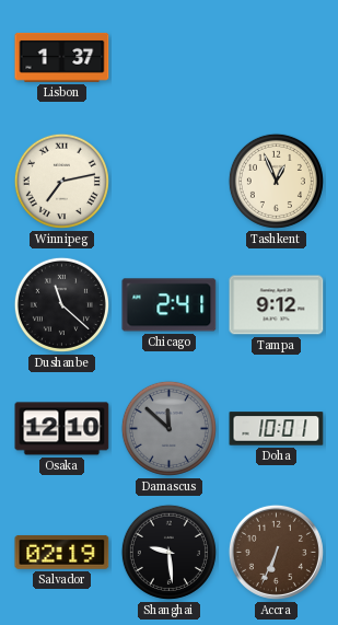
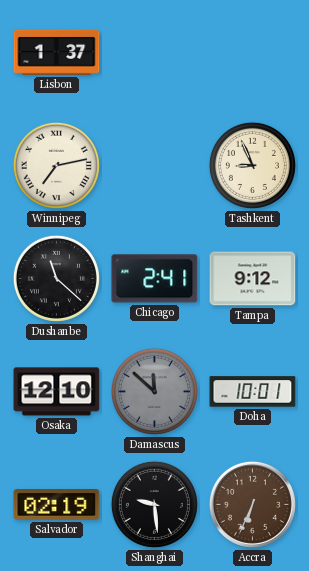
Tashkent: 12:56 -> 8:56
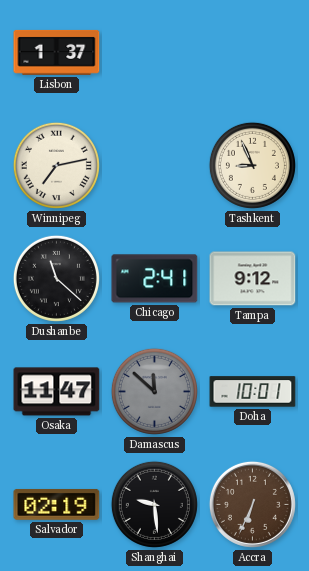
Osaka: 12:10 -> 11:47
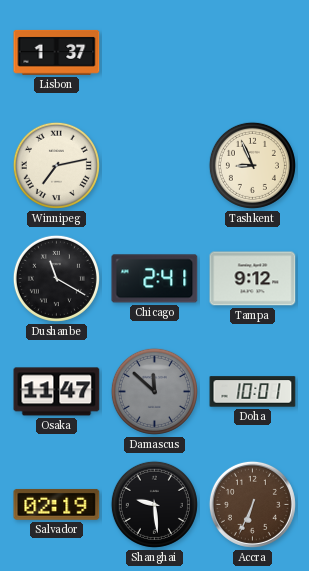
Dushanbe: 11:22 -> 11:20
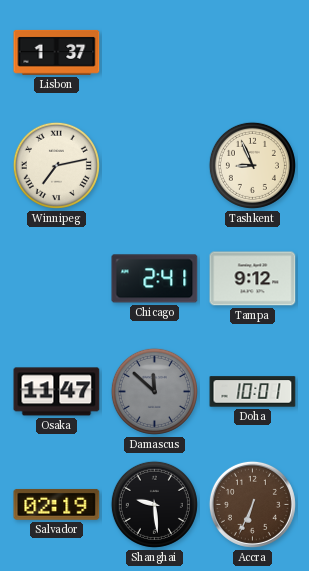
Dushanbe: 11:20 -> none
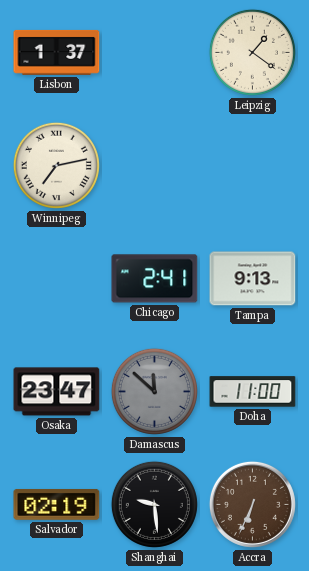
Leipzig: none -> 1:21
Tashkent: 8:56 -> none
Tampa: 9:12 -> 9:13
Osaka: 11:47 -> 23:47
Doha: 10:01 -> 11:00
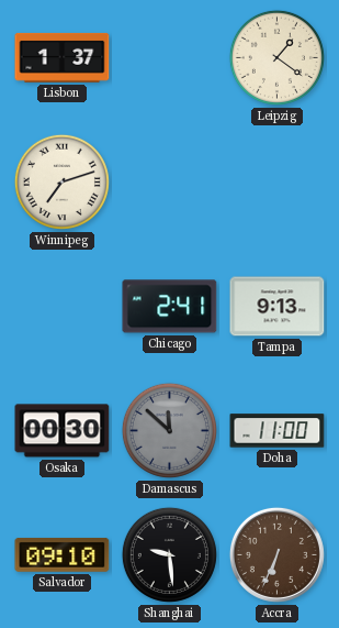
Winnipeg: 7:13 -> 7:12
Osaka: 23:47 -> 00:30
Salvador: 02:19 -> 09:10
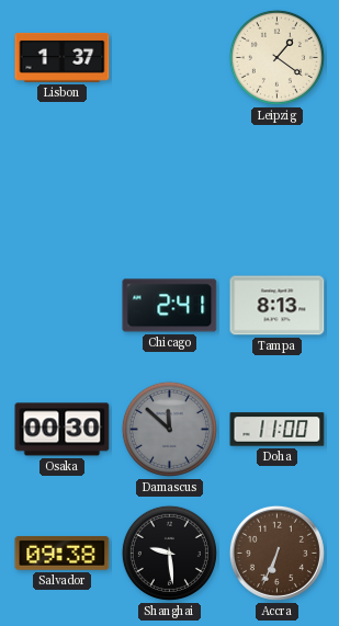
Winnipeg: 7:12 -> none
Tampa: 9:13 -> 8:13
Salvador: 09:10 -> 09:38
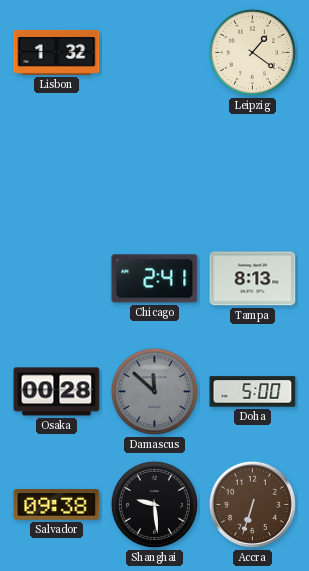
Lisbon: 1:37 -> 1:32
Osaka: 00:30 -> 00:28
Doha: 11:00 -> 5:00
Accra: 6:34 -> 6:33
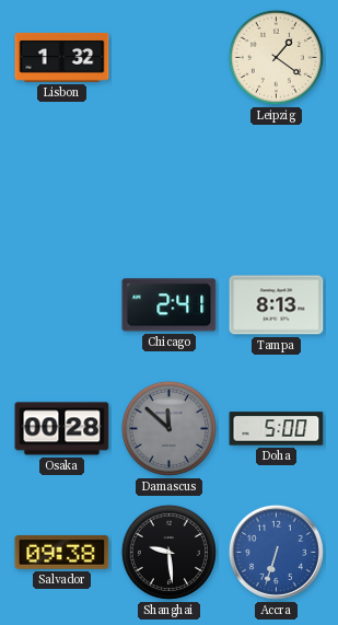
Accra dial: brown -> blue
